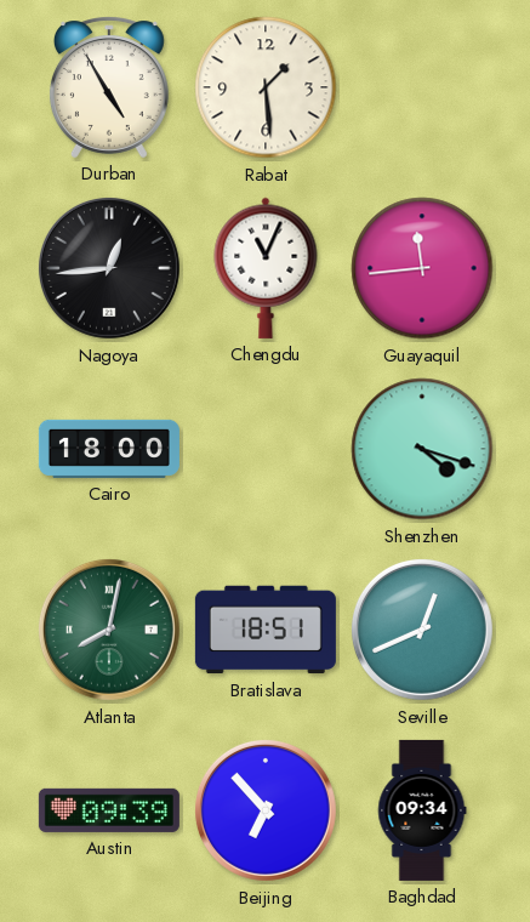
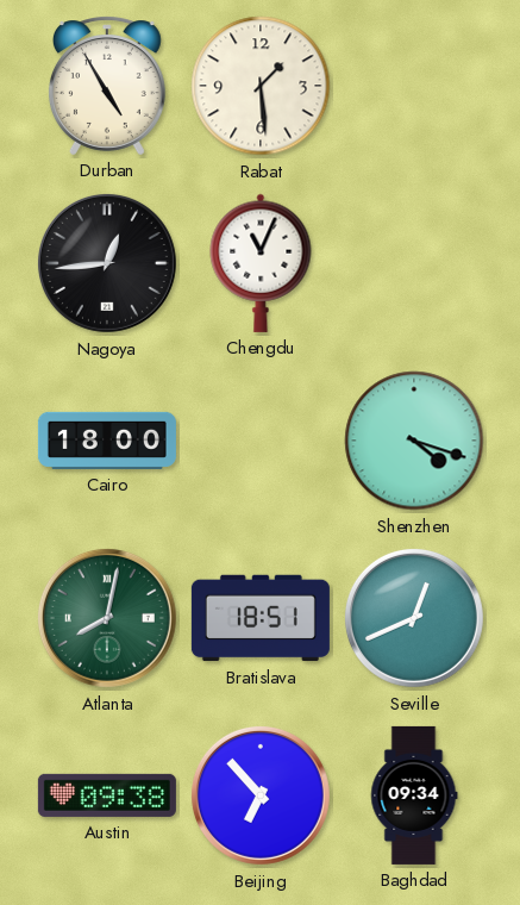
Guayaquil: 11:44 -> none
Austin: 09:39 -> 09:38
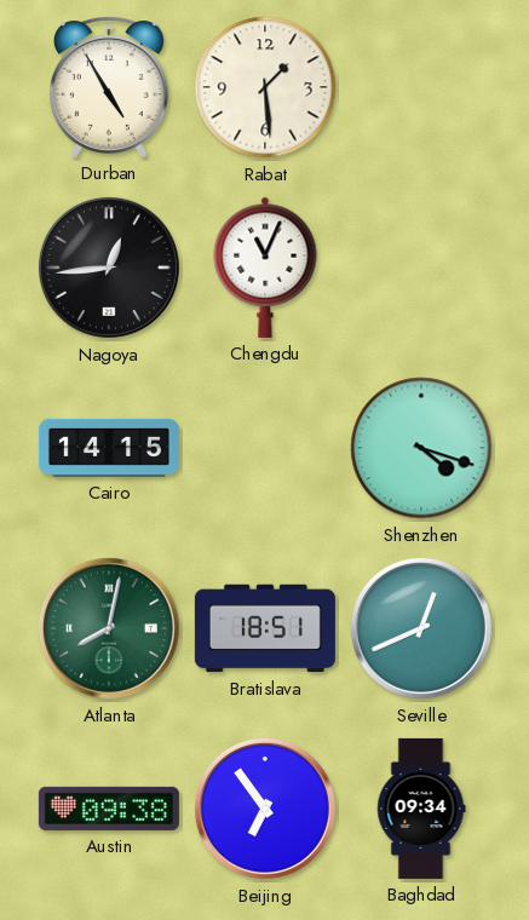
Cairo: 18:00 -> 14:15
Beijing: 6:53 -> 6:54
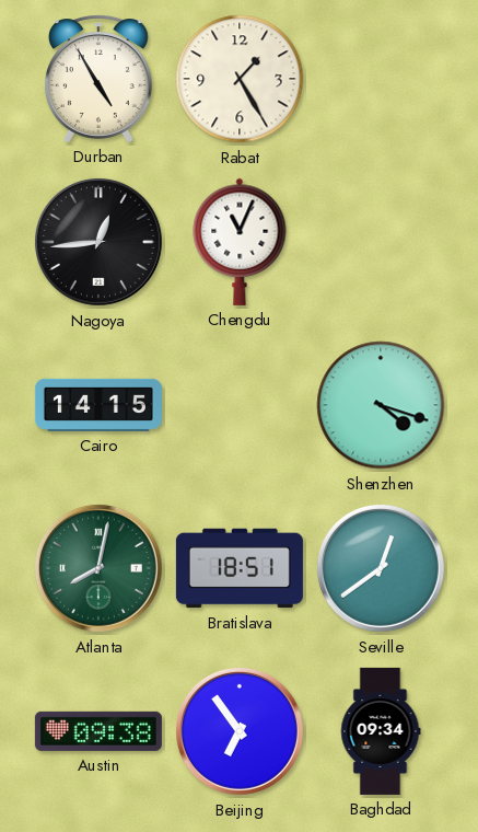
Rabat: 1:29 -> 1:25
Seville: 12:41 -> 12:39
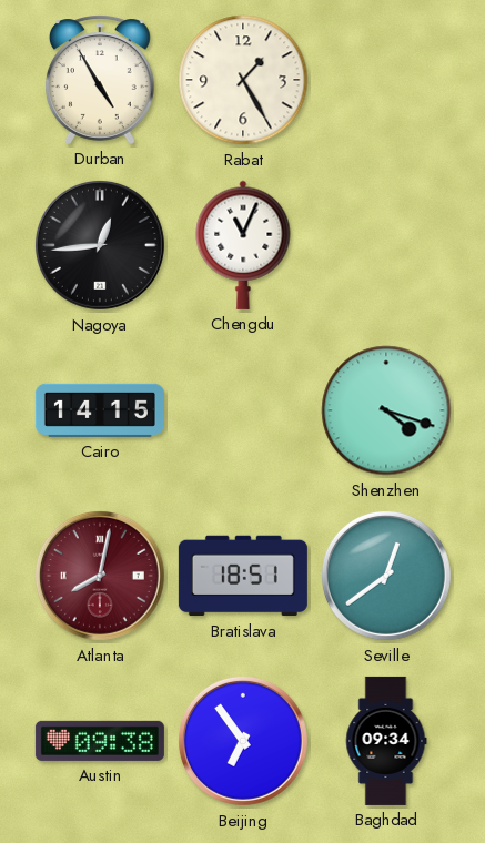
Atlanta dial: green -> burgundy
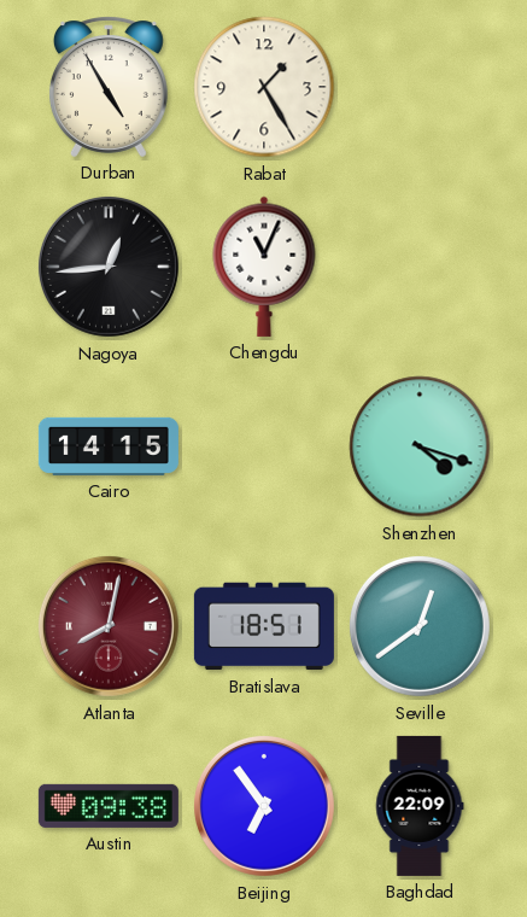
Baghdad: 09:34 -> 22:09
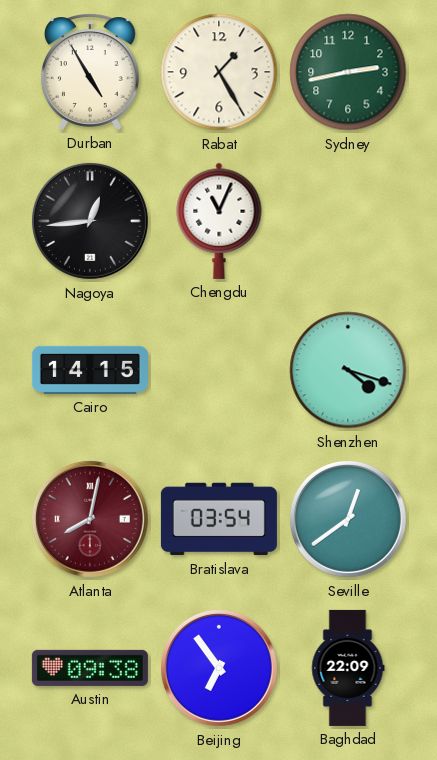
Sydney: none -> 2:43
Bratislava: 18:51 -> 03:54
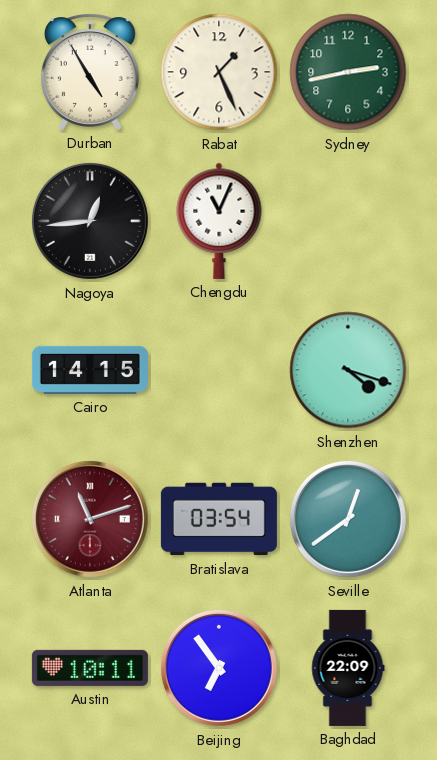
Rabat: 1:25 -> 1:26
Atlanta: 8:02 -> 11:12
Austin: 09:38 -> 10:11
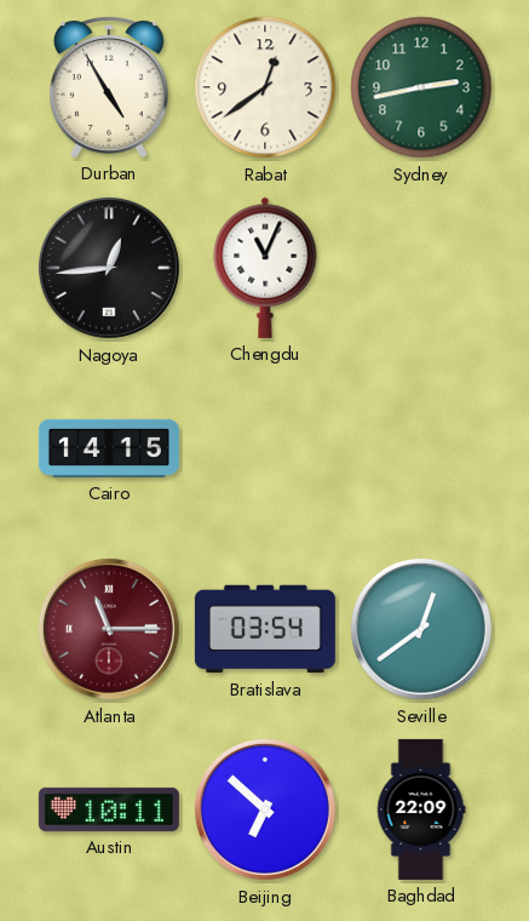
Rabat: 1:26 -> 12:39
Shenzhen: 4:18 -> none
Atlanta: 11:12 -> 11:15
Beijing: 6:54 -> 6:52
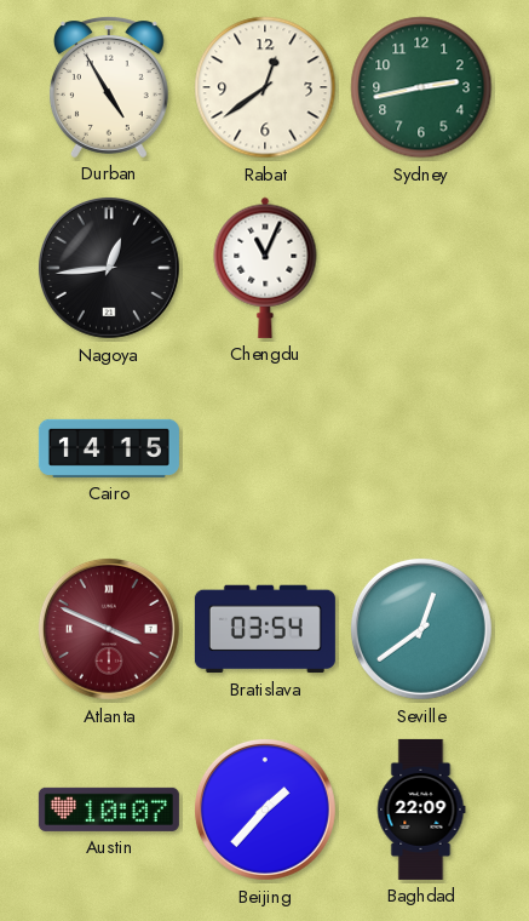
Atlanta: 11:15 -> 3:49
Austin: 10:11 -> 10:07
Beijing: 6:52 -> 1:37
